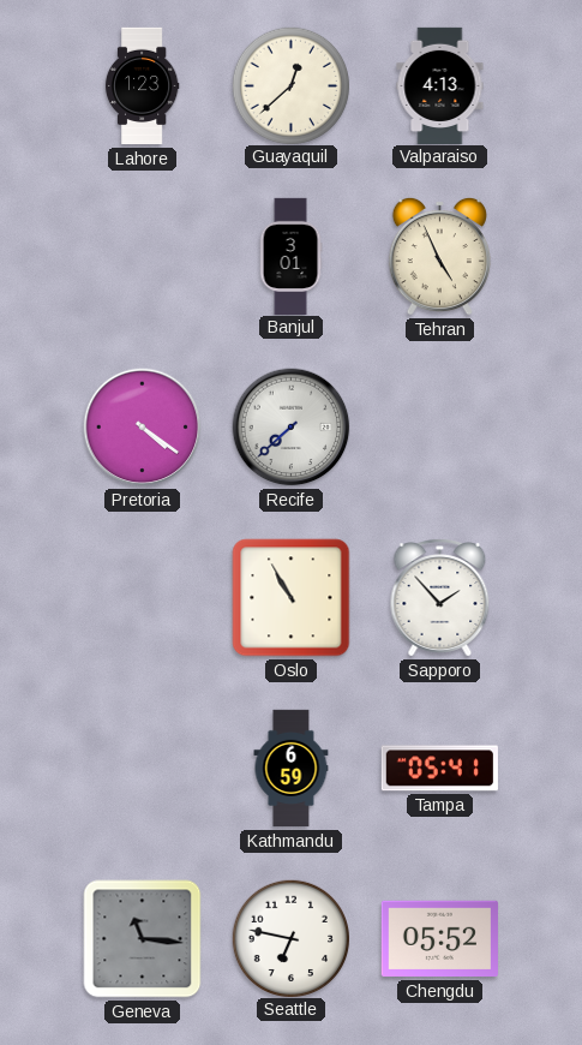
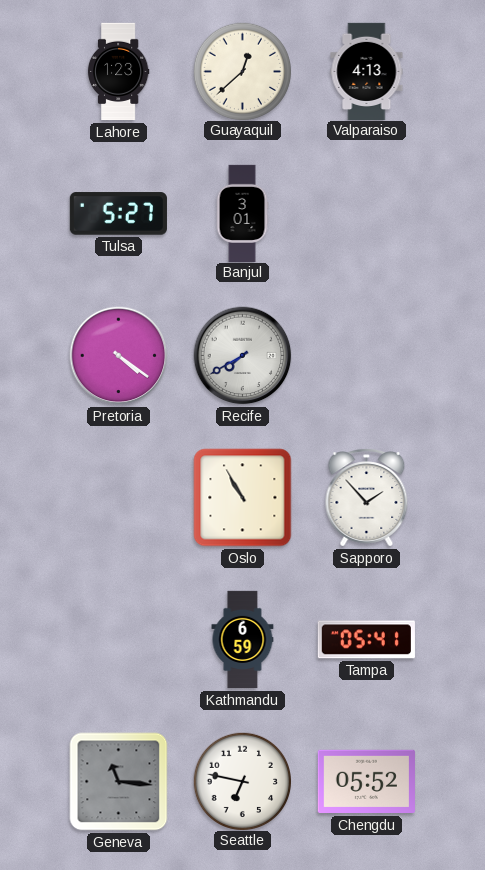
Tulsa: none -> 5:27
Tehran: 4:56 -> none
Recife: 7:38 -> 7:40
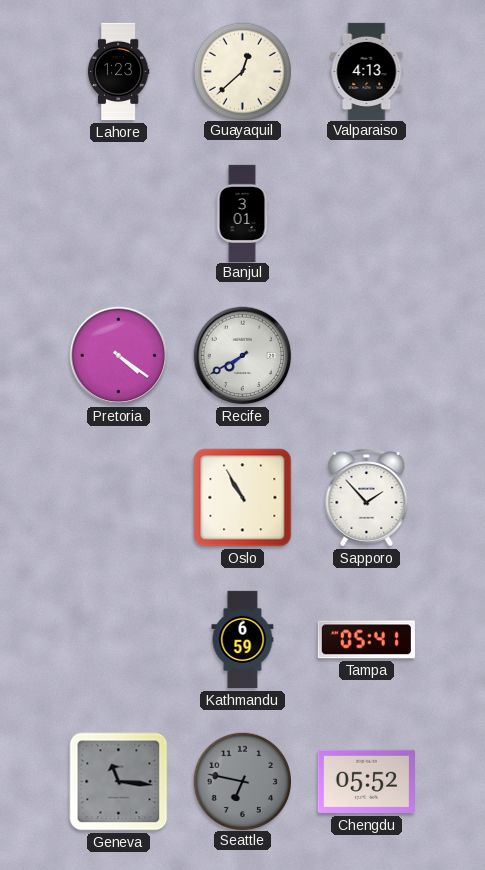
Tulsa: 5:27 -> none
Seattle dial: white -> grey
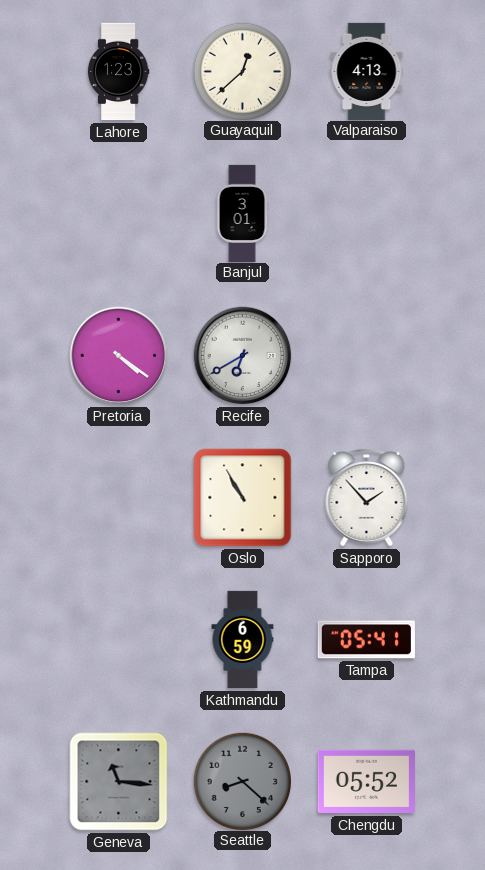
Recife: 7:40 -> 6:40
Seattle: 6:47 -> 8:22
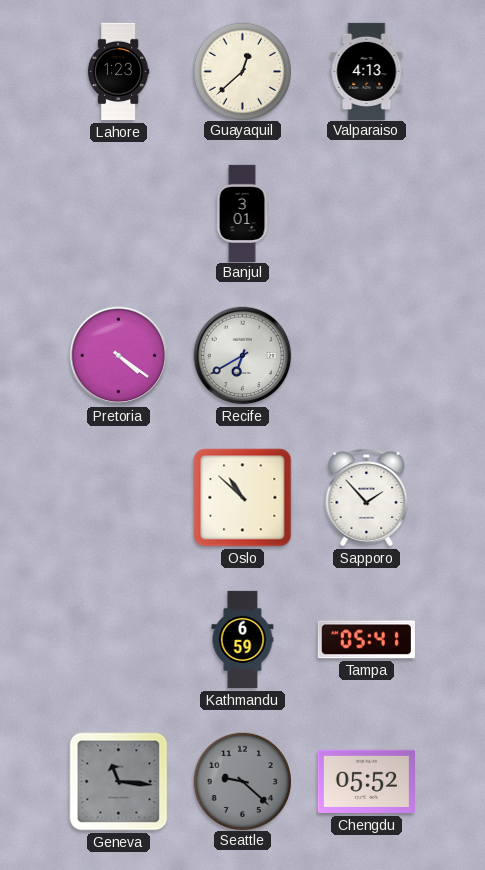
Oslo: 10:55 -> 10:52
Seattle: 8:22 -> 9:22
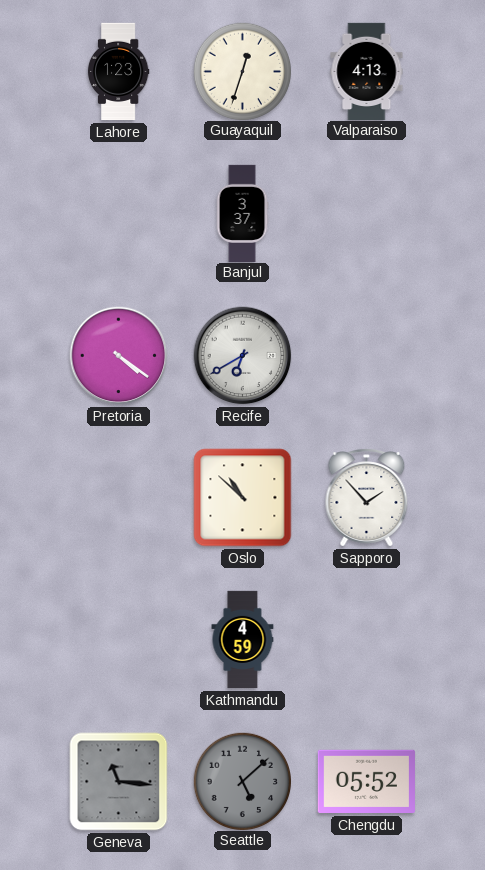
Guayaquil: 12:38 -> 12:33
Banjul: 3:01 -> 3:37
Kathmandu: 6:59 -> 4:59
Tampa: 05:41 -> none
Seattle: 9:22 -> 5:08
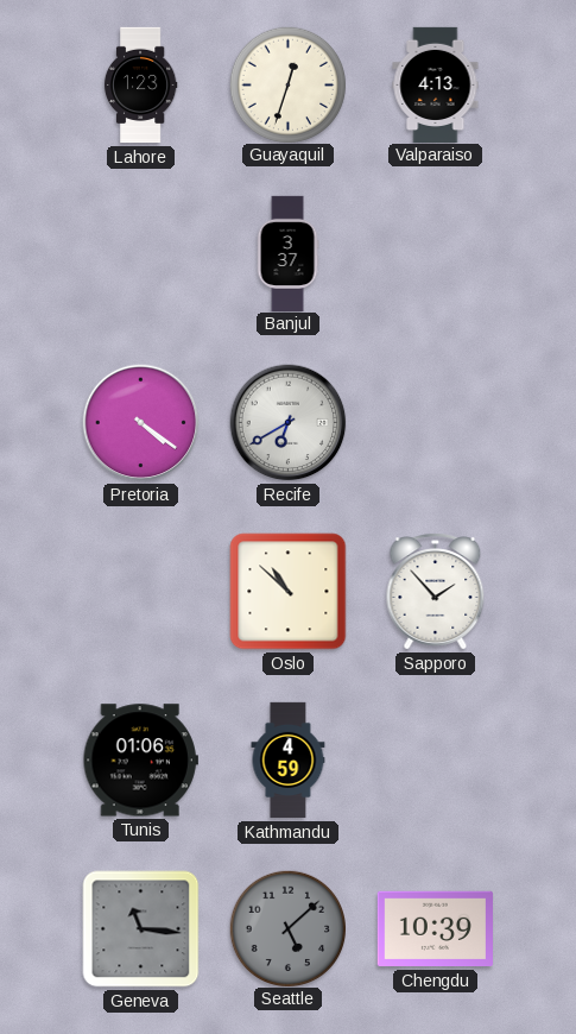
Tunis: none -> 01:06
Chengdu: 05:52 -> 10:39
